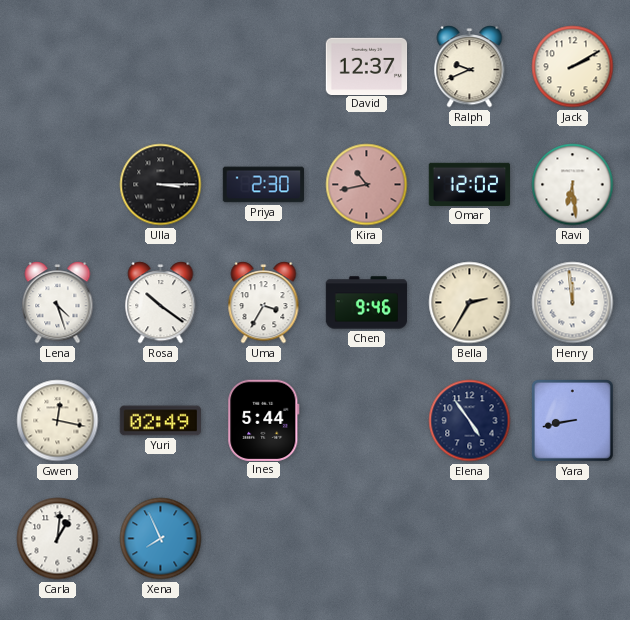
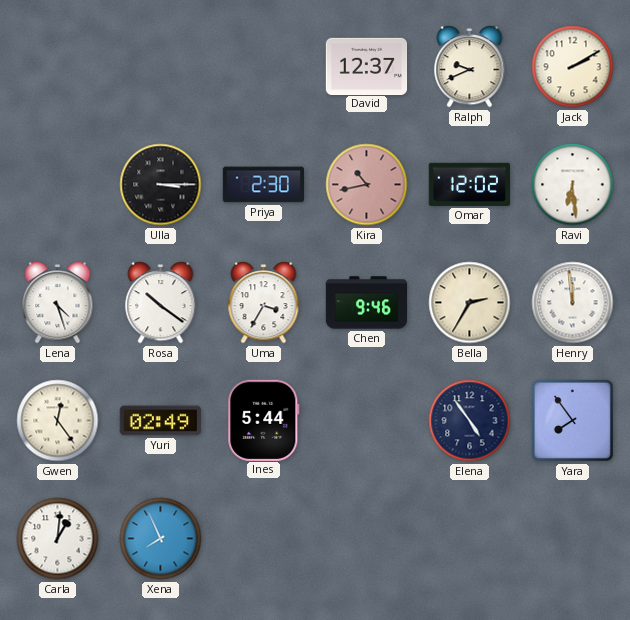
Gwen: 12:17 -> 12:24
Yara: 8:43 -> 7:54
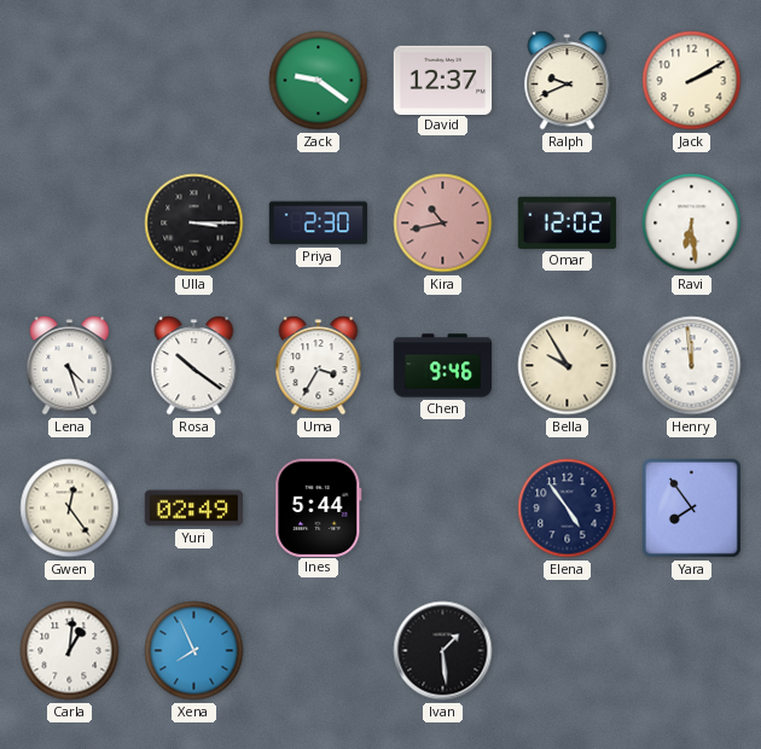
Zack: none -> 9:21
Bella: 2:35 -> 9:55
Ivan: none -> 1:29
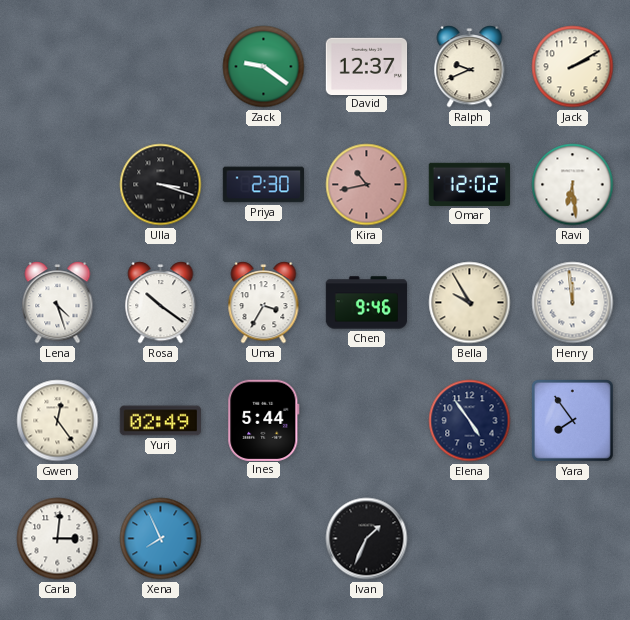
Ulla: 3:15 -> 3:18
Carla: 1:01 -> 3:01
Ivan: 1:29 -> 1:34
